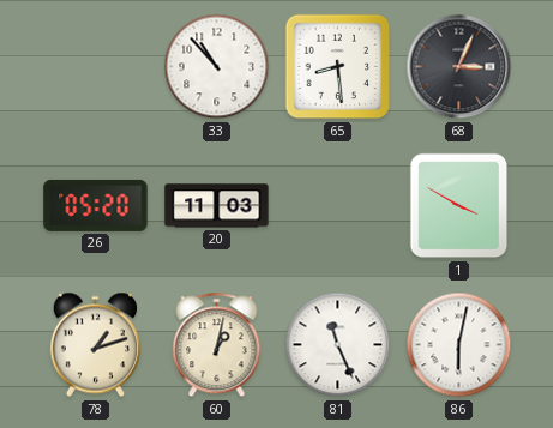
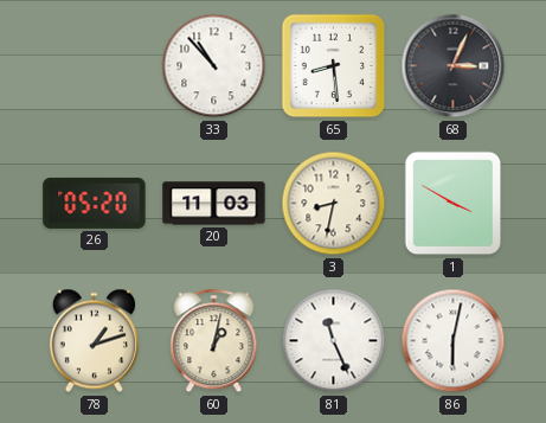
3: none -> 8:32
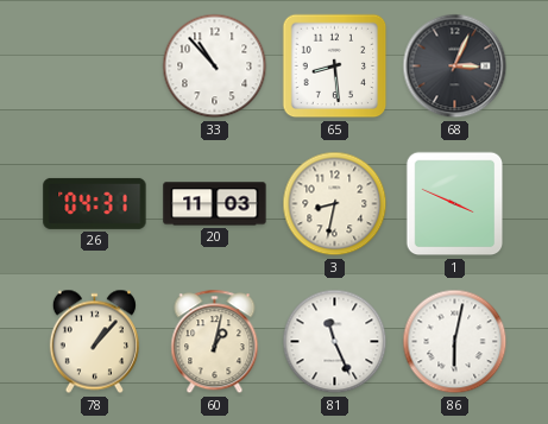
26: 05:20 -> 04:31
1: 3:50 -> 3:49
78: 1:12 -> 1:07
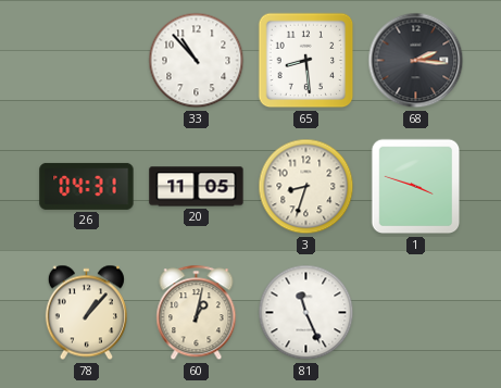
68: 3:04 -> 2:16
20: 11:03 -> 11:05
3: 8:32 -> 8:33
1: 3:49 -> 3:48
86: 6:02 -> none
